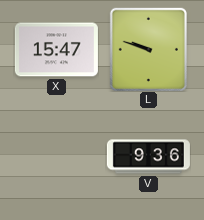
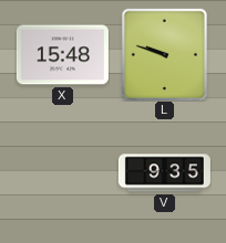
X: 15:47 -> 15:48
V: 9:36 -> 9:35
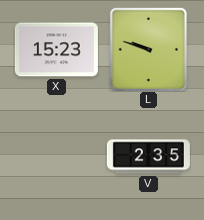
X: 15:48 -> 15:23
V: 9:35 -> 2:35
